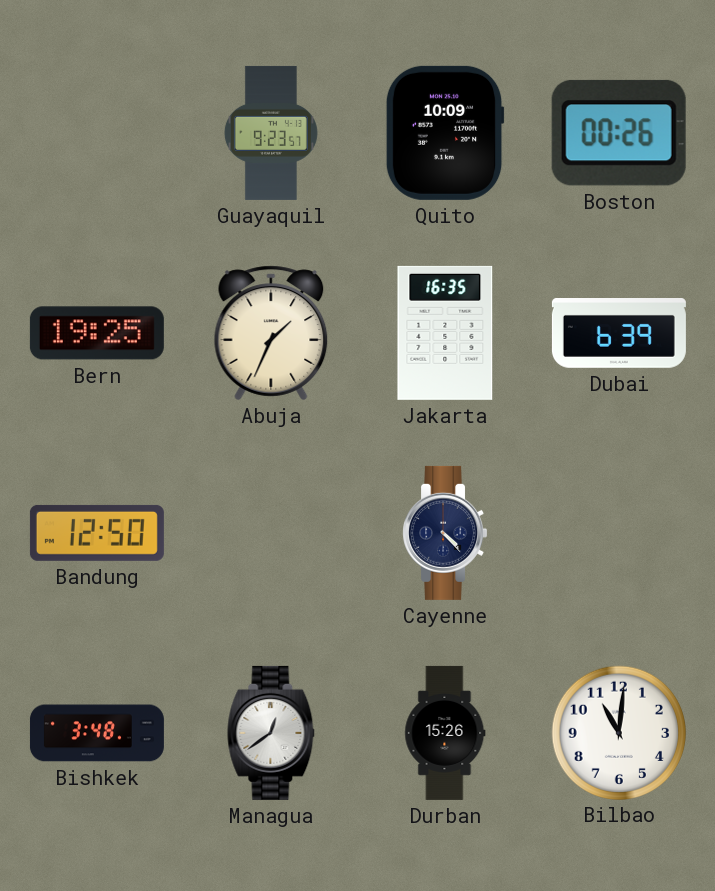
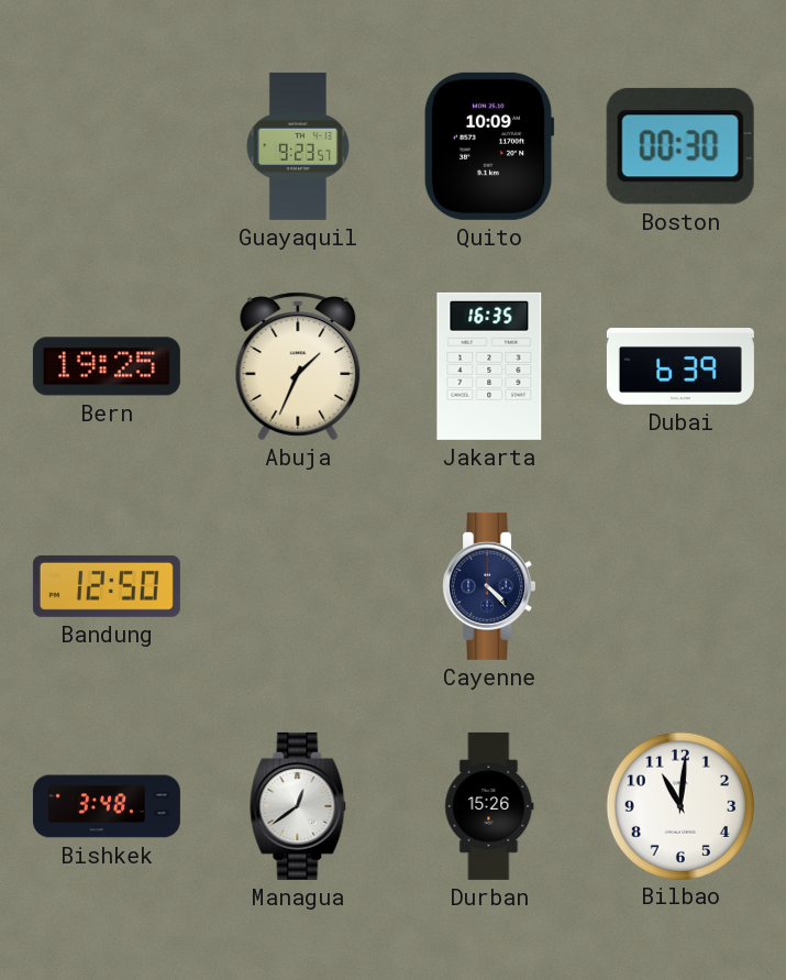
Boston: 00:26 -> 00:30
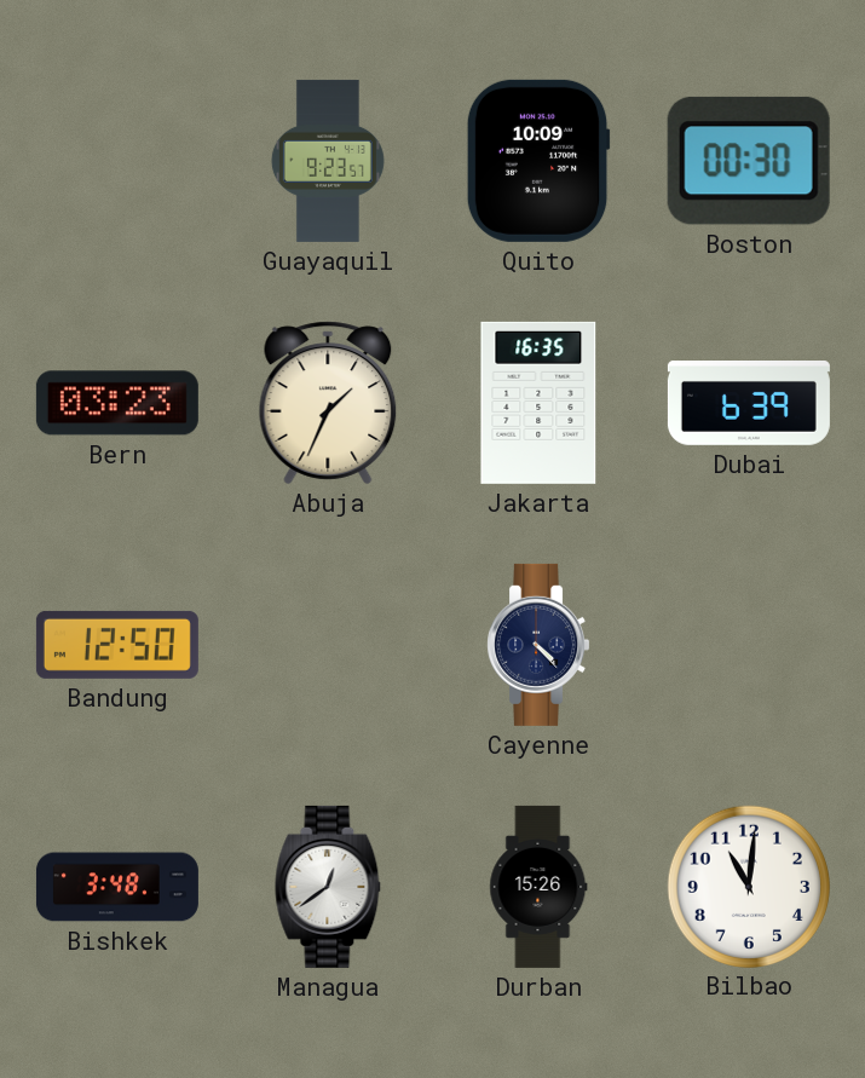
Bern: 19:25 -> 03:23
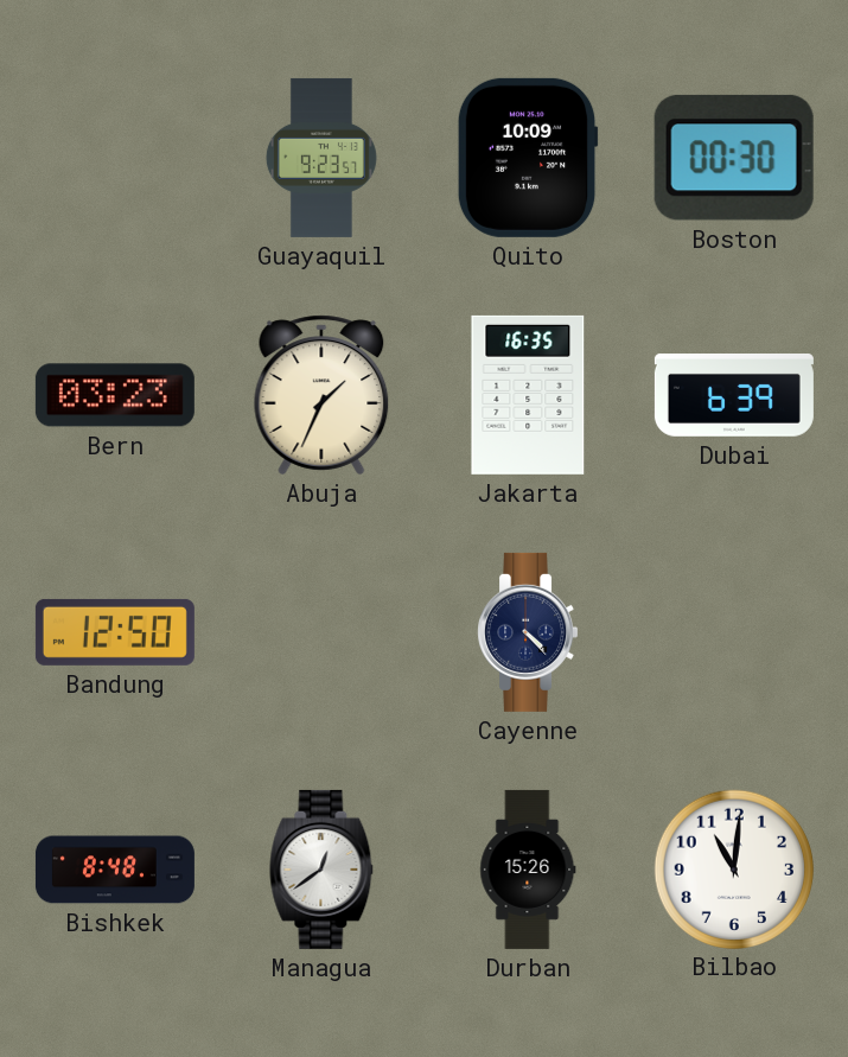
Bishkek: 3:48 -> 8:48
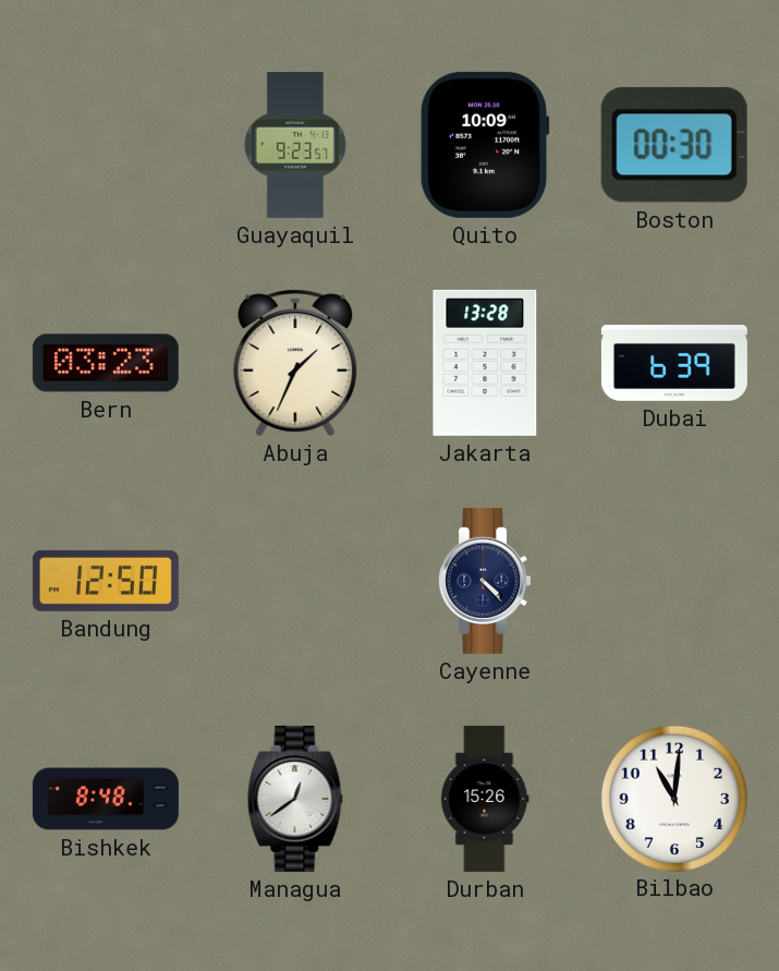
Jakarta: 16:35 -> 13:28
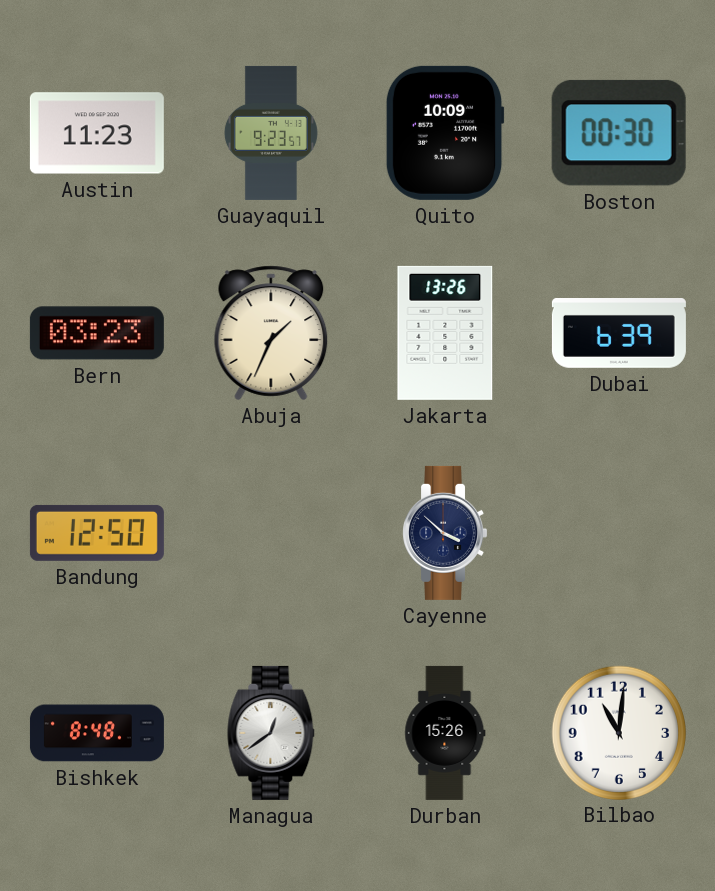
Austin: none -> 11:23
Jakarta: 13:28 -> 13:26
Cayenne: 4:23 -> 3:52
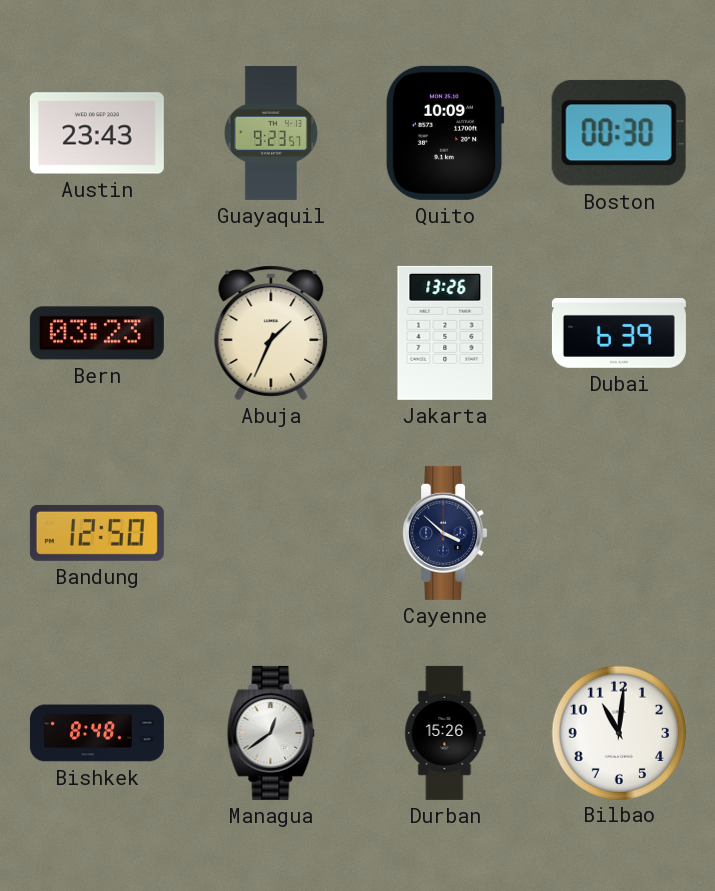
Austin: 11:23 -> 23:43
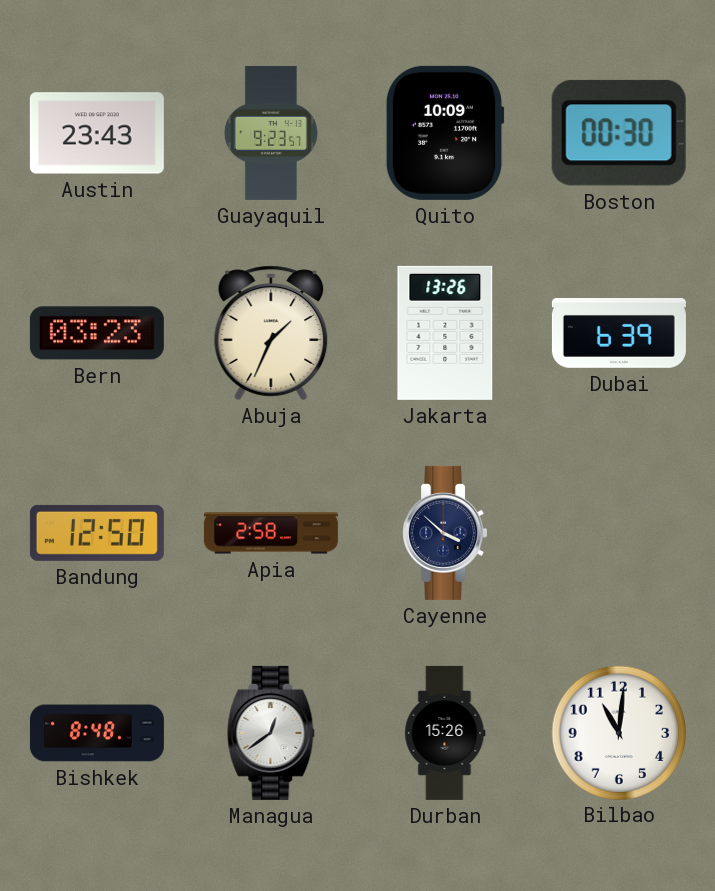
Apia: none -> 2:58
